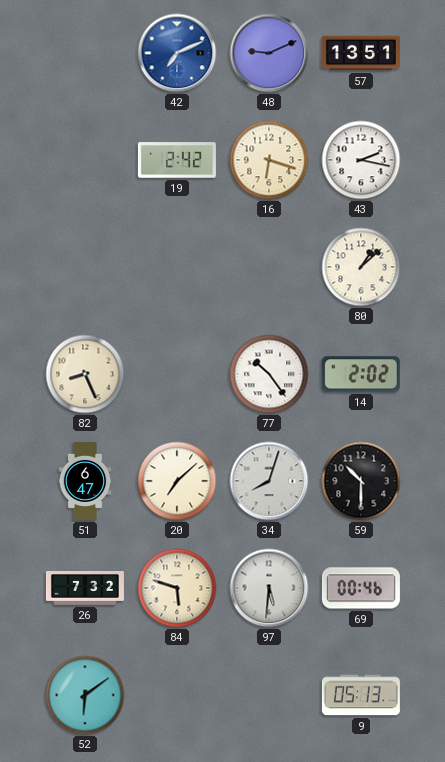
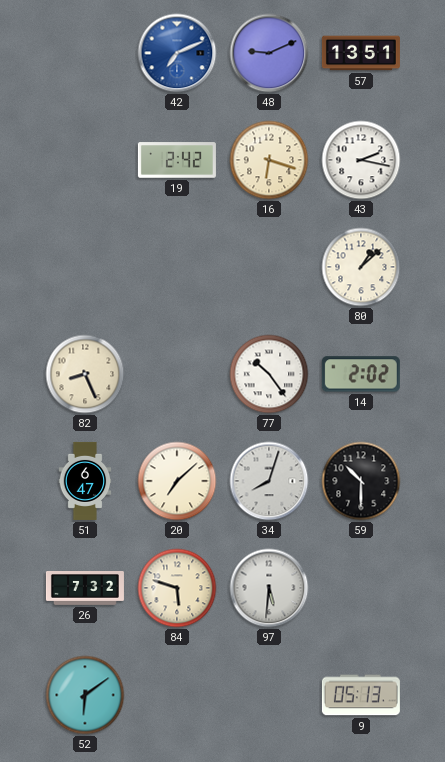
69: 00:46 -> none
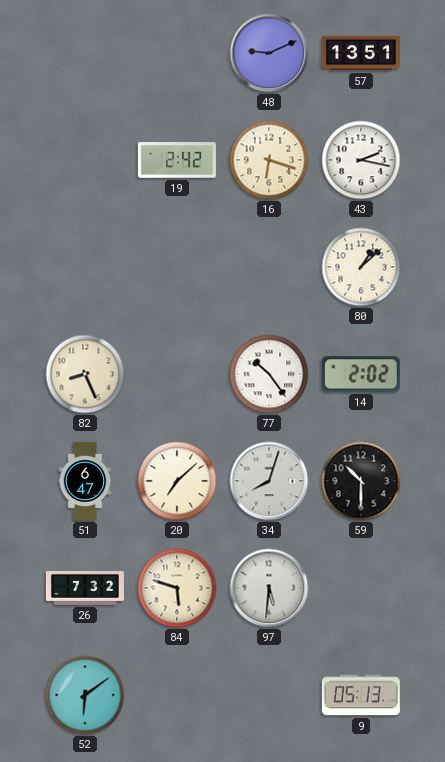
42: 7:11 -> none
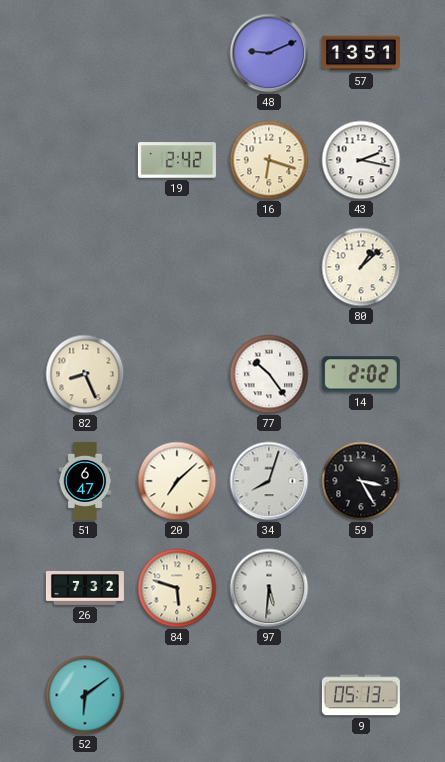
59: 10:30 -> 3:25
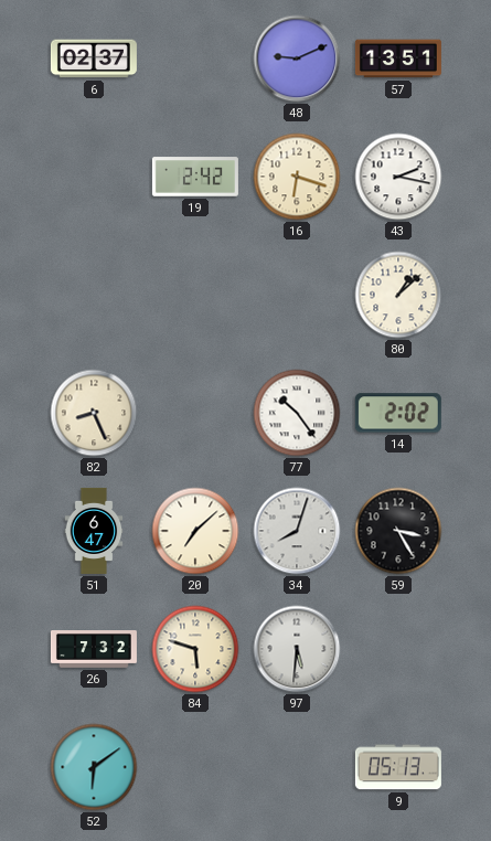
6: none -> 02:37
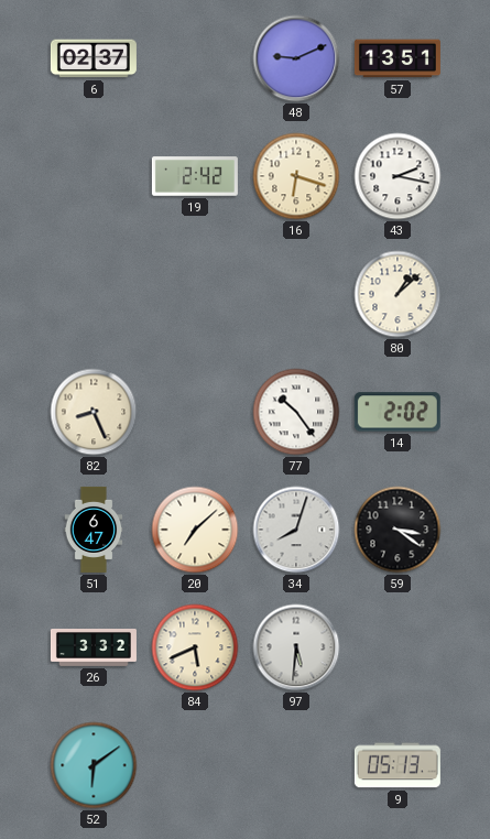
59: 3:25 -> 3:21
26: 7:32 -> 3:32
84: 5:48 -> 5:41
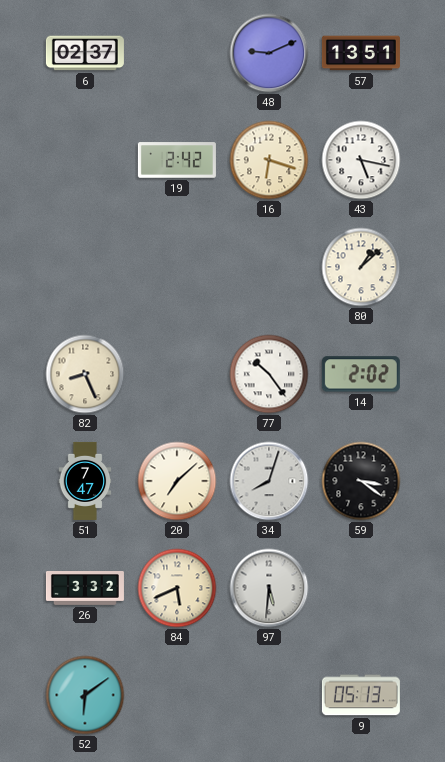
43: 2:17 -> 5:17
51: 6:47 -> 7:47
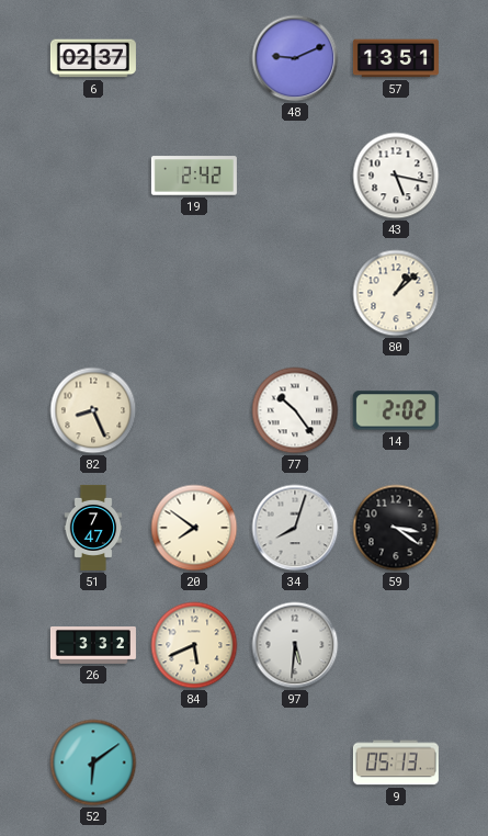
16: 6:18 -> none
20: 7:08 -> 7:51
